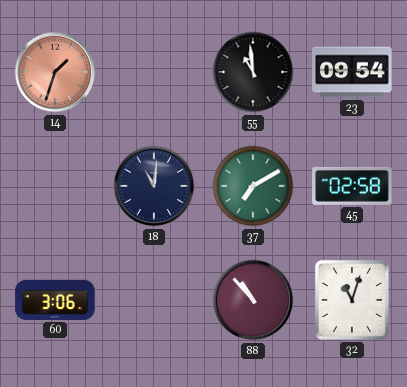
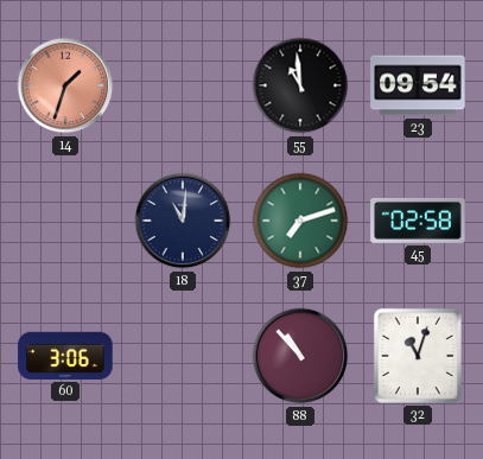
37: 7:10 -> 7:12
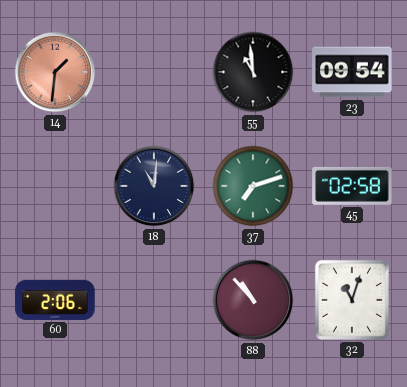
14: 1:33 -> 1:31
60: 3:06 -> 2:06
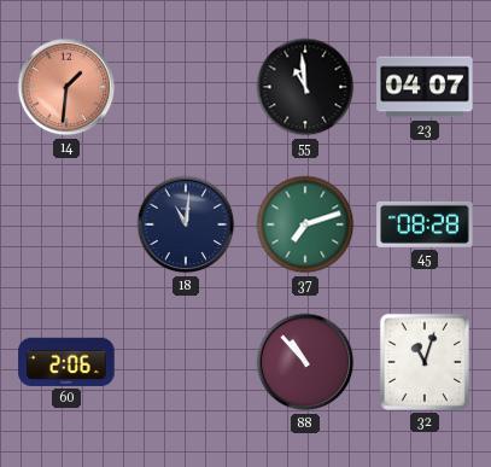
23: 09:54 -> 04:07
45: 02:58 -> 08:28
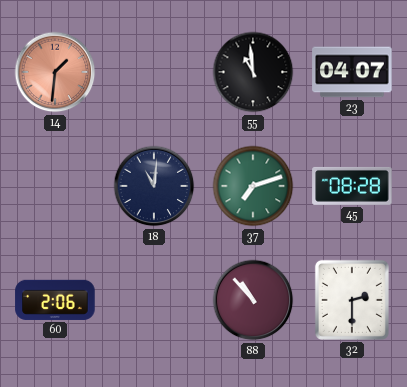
32: 11:03 -> 2:30
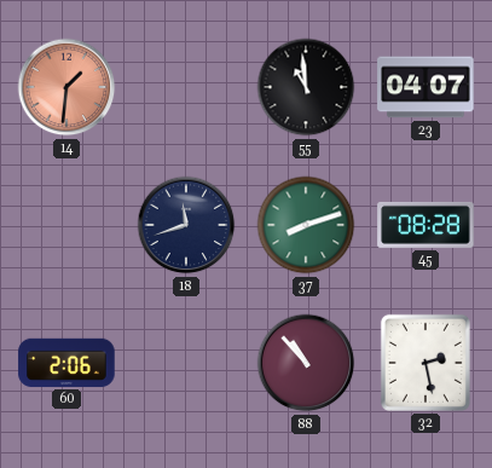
18: 11:01 -> 11:42
37: 7:12 -> 8:12
32: 2:30 -> 2:28
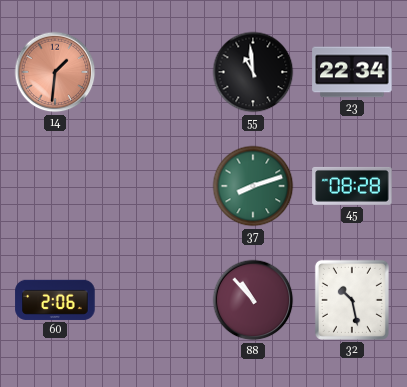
23: 04:07 -> 22:34
18: 11:42 -> none
32: 2:28 -> 10:28
